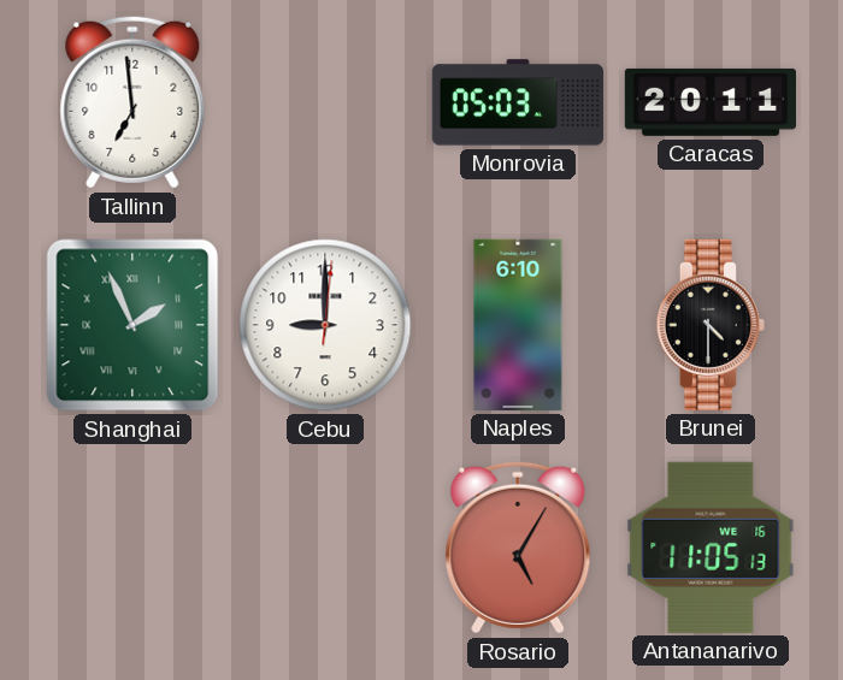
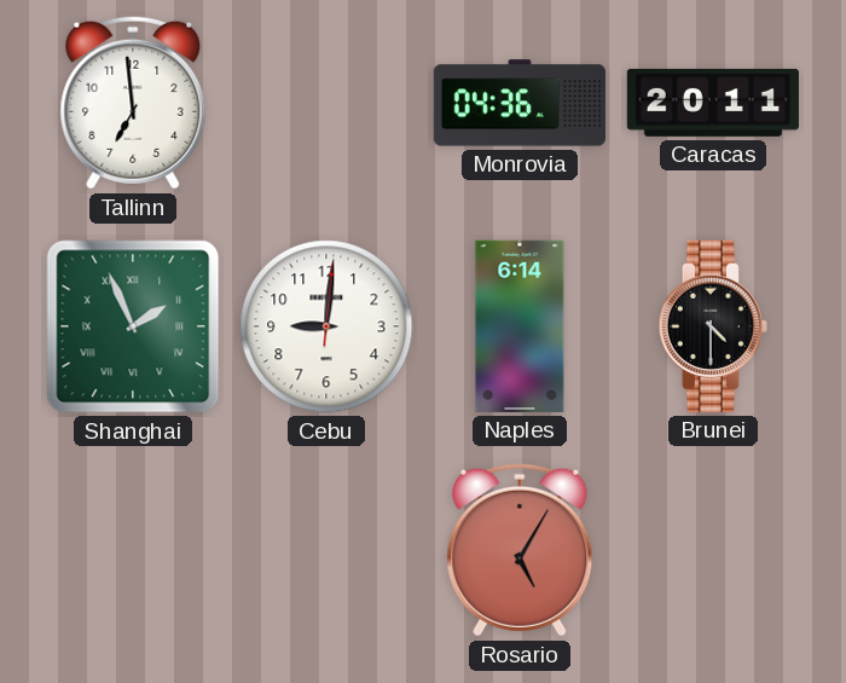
Monrovia: 05:03 -> 04:36
Cebu: 9:00 -> 9:01
Naples: 6:10 -> 6:14
Antananarivo: 11:05 -> none
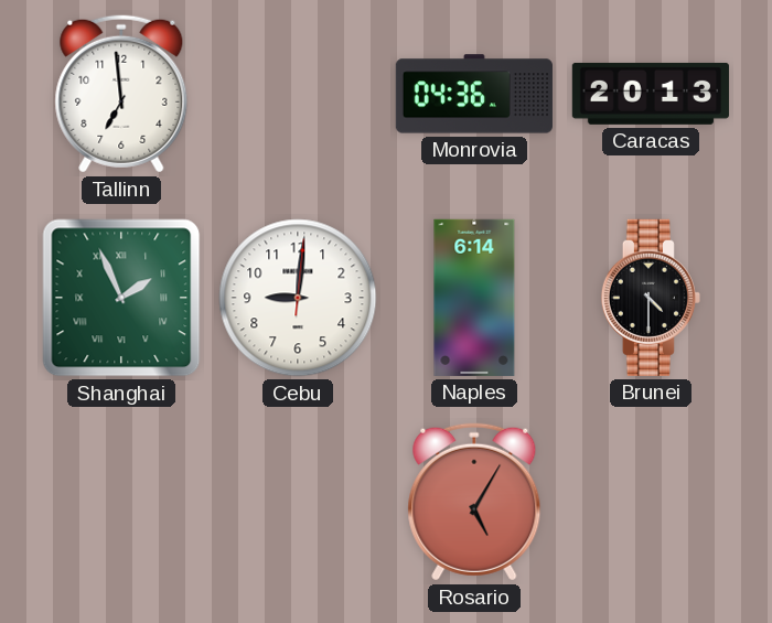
Caracas: 20:11 -> 20:13
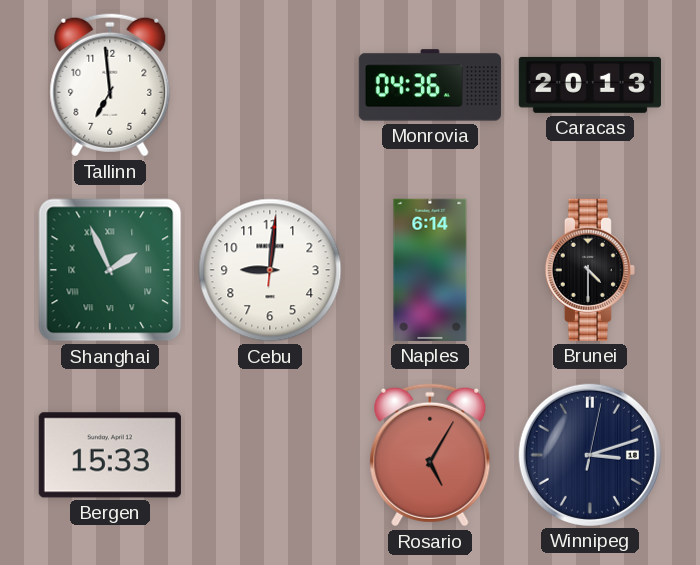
Bergen: none -> 15:33
Winnipeg: none -> 3:12
